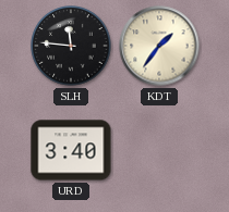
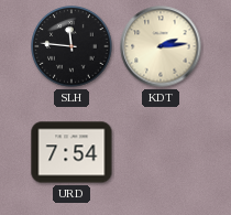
KDT: 1:36 -> 2:14
URD: 3:40 -> 7:54
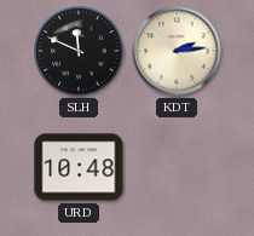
SLH: 11:46 -> 11:49
URD: 7:54 -> 10:48
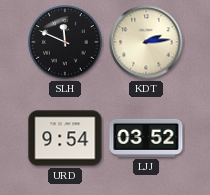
URD: 10:48 -> 9:54
LJJ: none -> 03:52
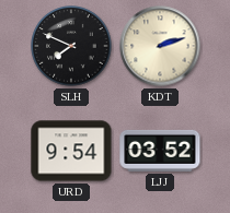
SLH: 11:49 -> 7:49
KDT: 2:14 -> 2:12
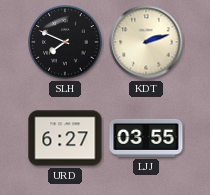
URD: 9:54 -> 6:27
LJJ: 03:52 -> 03:55
